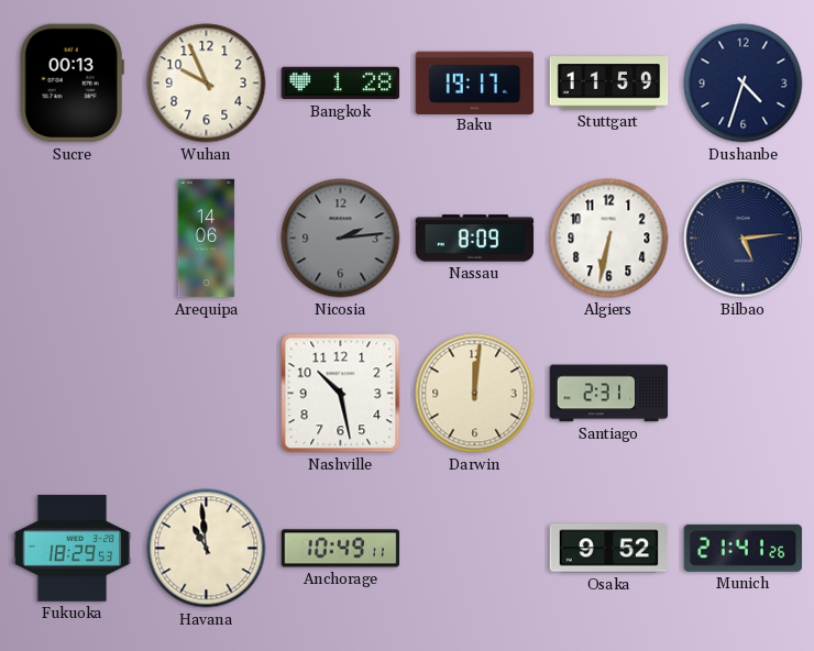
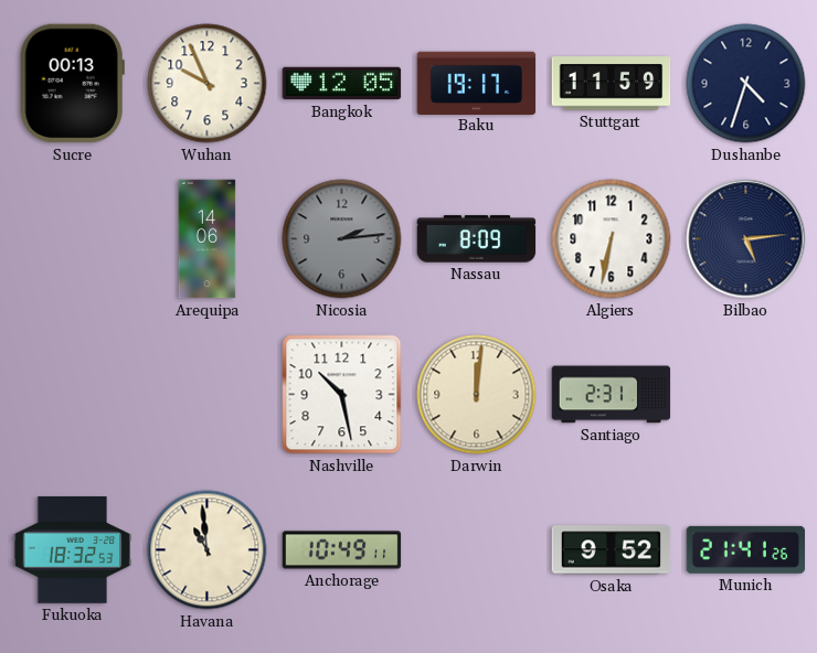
Bangkok: 1:28 -> 12:05
Fukuoka: 18:29 -> 18:32
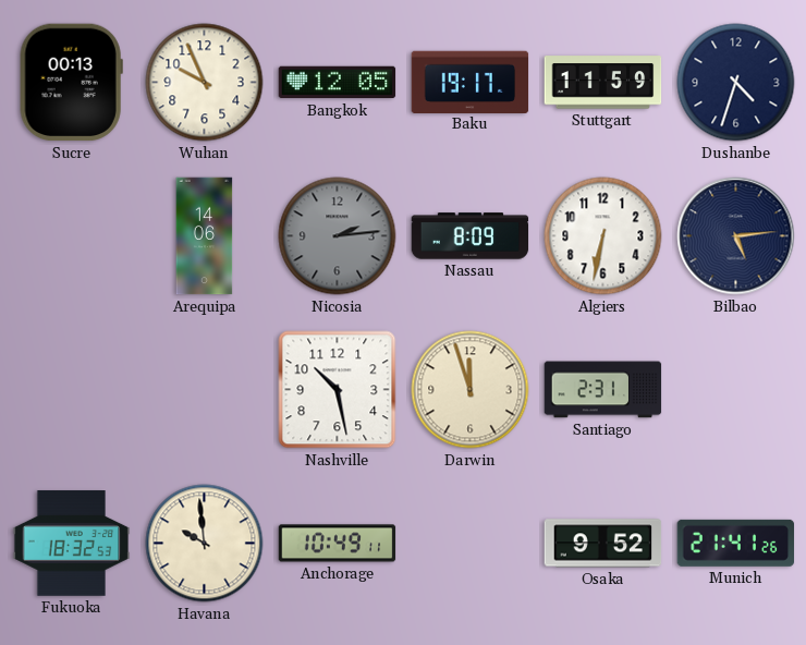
Darwin: 12:01 -> 11:57
Havana: 10:59 -> 9:59
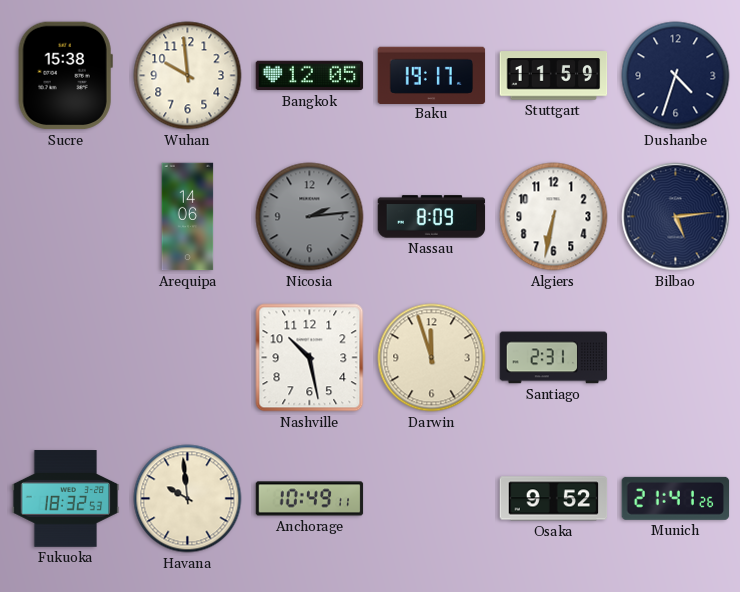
Sucre: 00:13 -> 15:38
Wuhan: 9:56 -> 9:59
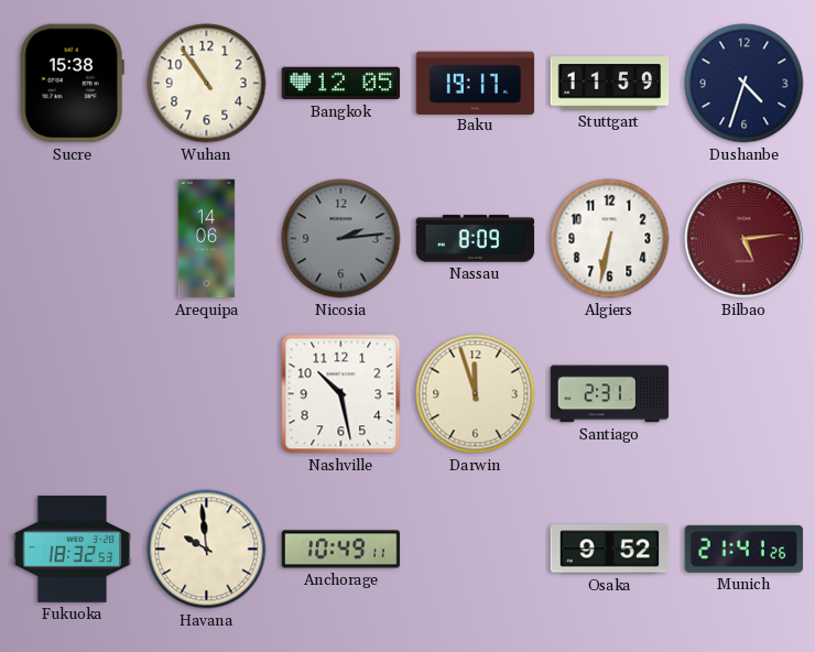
Wuhan: 9:59 -> 10:54
Bilbao dial: navy -> burgundy
